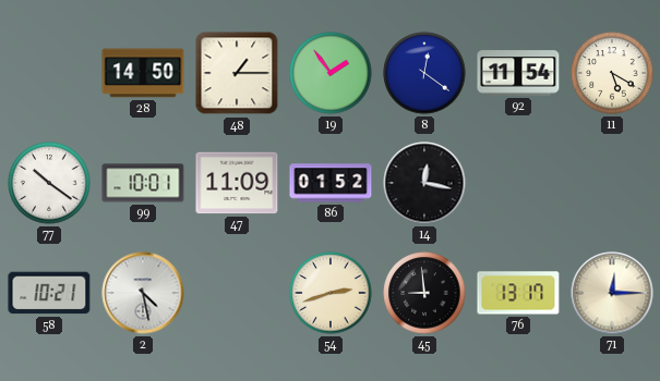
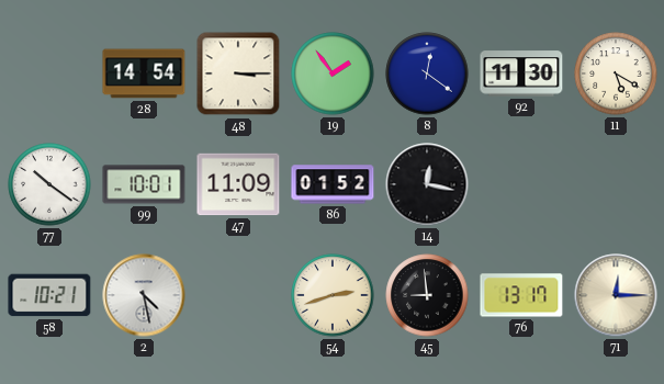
28: 14:50 -> 14:54
48: 1:15 -> 3:15
92: 11:54 -> 11:30
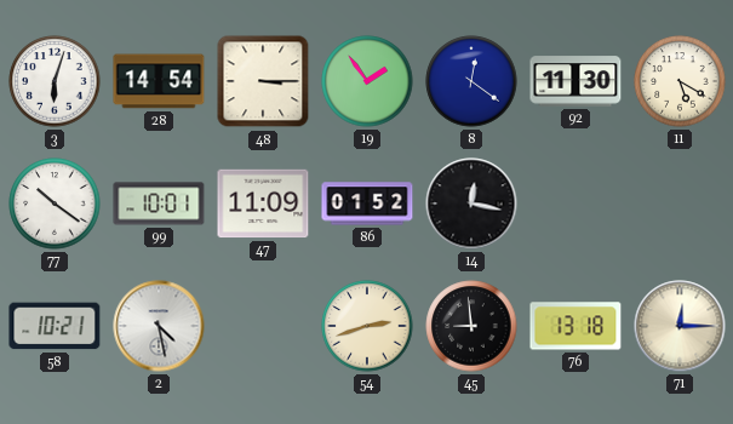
3: none -> 6:03
76: 13:17 -> 13:18
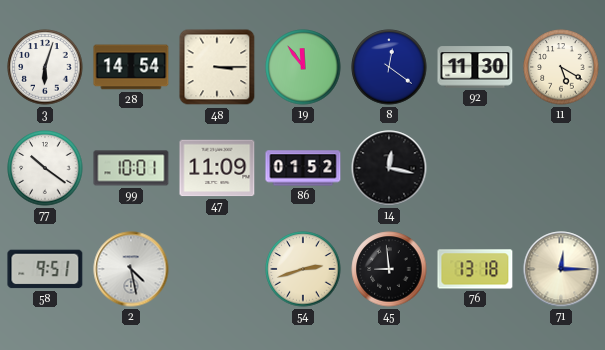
19: 1:54 -> 11:54
58: 10:21 -> 9:51
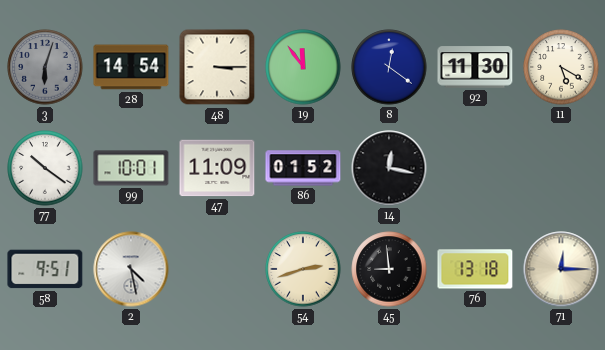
3 dial: white -> grey
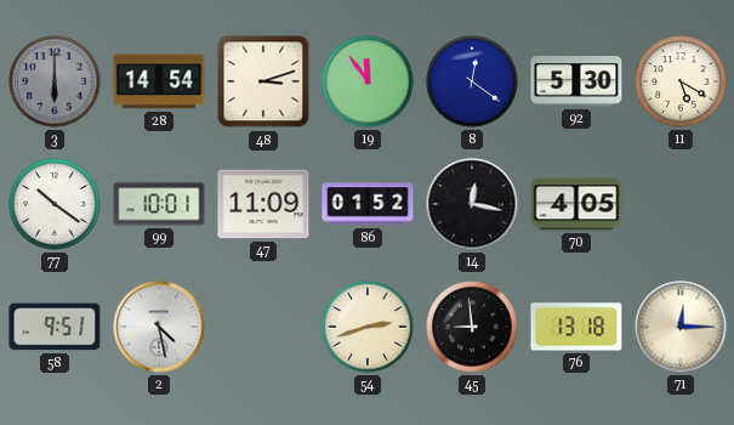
3: 6:03 -> 6:00
48: 3:15 -> 3:12
92: 11:30 -> 5:30
70: none -> 4:05
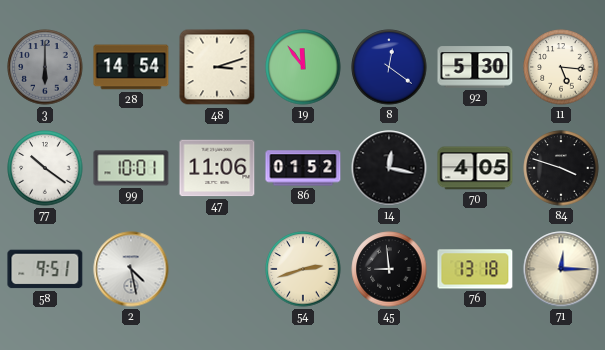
11: 5:20 -> 5:16
47: 11:09 -> 11:06
84: none -> 3:48
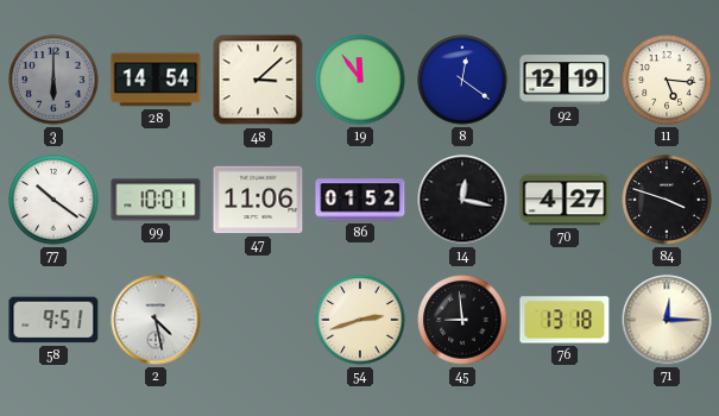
48: 3:12 -> 3:08
92: 5:30 -> 12:19
70: 4:05 -> 4:27
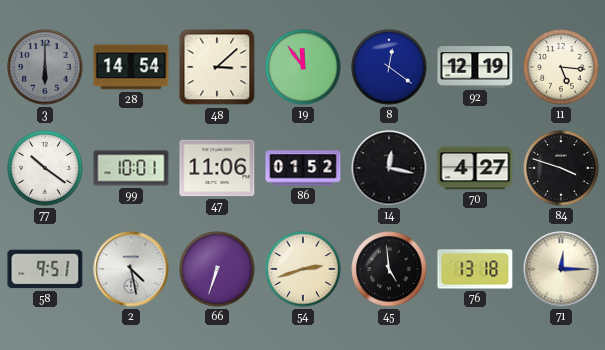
66: none -> 6:33
45: 8:59 -> 4:59
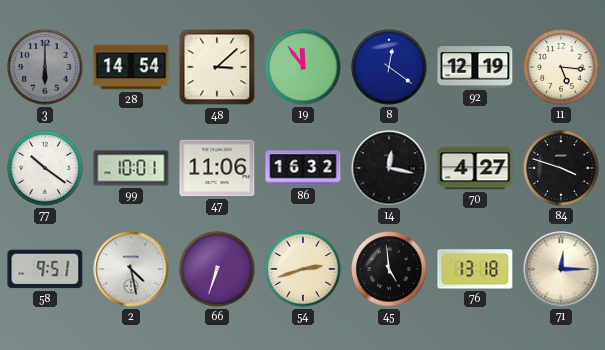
86: 01:52 -> 16:32
